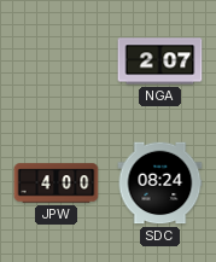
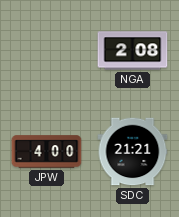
NGA: 2:07 -> 2:08
SDC: 08:24 -> 21:21
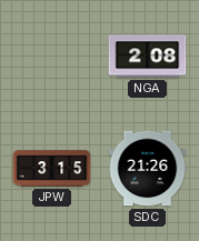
JPW: 4:00 -> 3:15
SDC: 21:21 -> 21:26
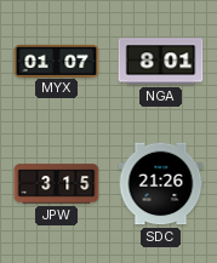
MYX: none -> 01:07
NGA: 2:08 -> 8:01
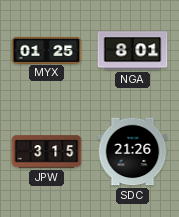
MYX: 01:07 -> 01:25
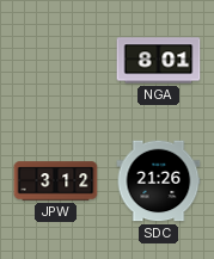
MYX: 01:25 -> none
JPW: 3:15 -> 3:12
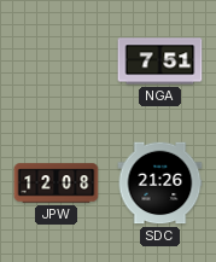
NGA: 8:01 -> 7:51
JPW: 3:12 -> 12:08
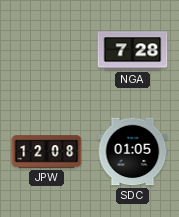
NGA: 7:51 -> 7:28
SDC: 21:26 -> 01:05
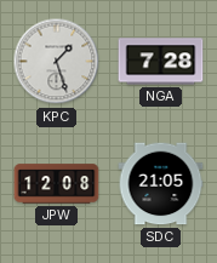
KPC: none -> 1:27
SDC: 01:05 -> 21:05
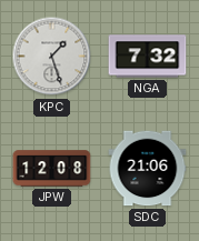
NGA: 7:28 -> 7:32
SDC: 21:05 -> 21:06
